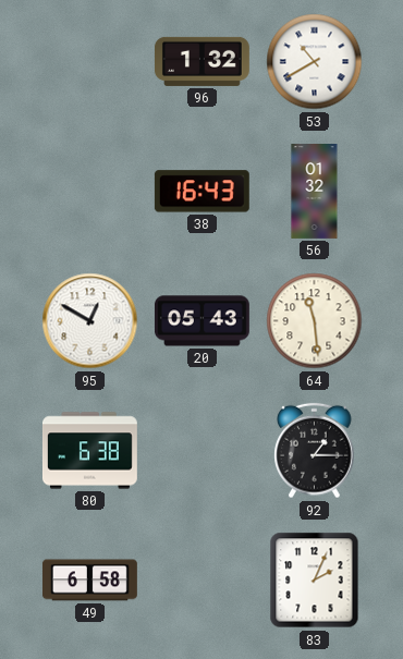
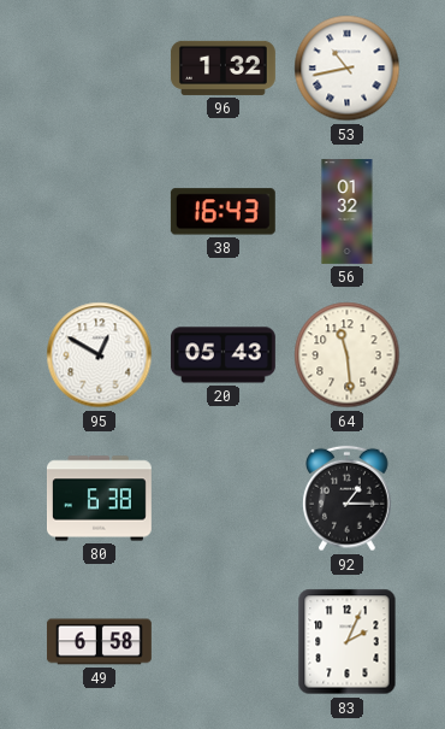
53: 10:40 -> 10:43
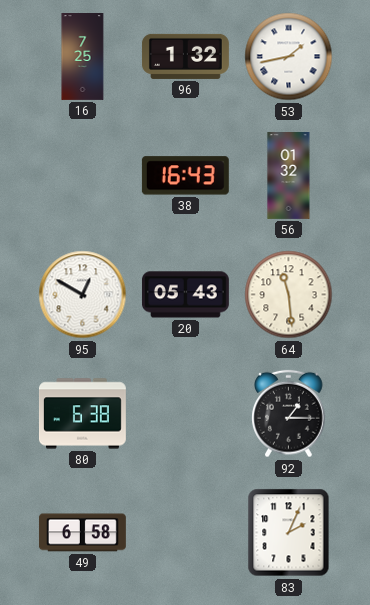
16: none -> 7:25
53: 10:43 -> 1:43
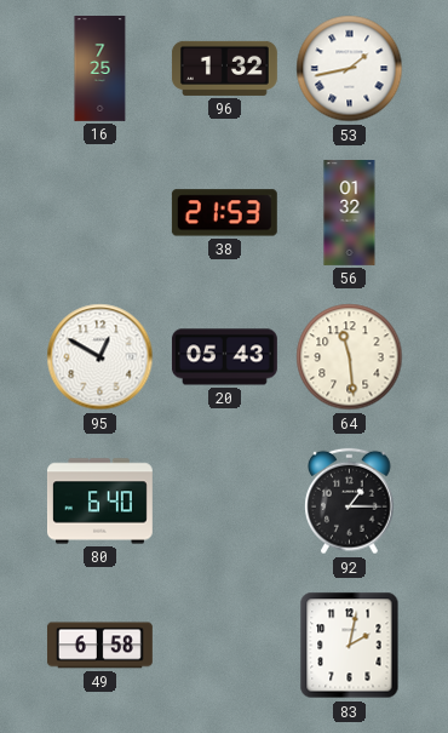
38: 16:43 -> 21:53
80: 6:38 -> 6:40
83: 2:04 -> 2:02
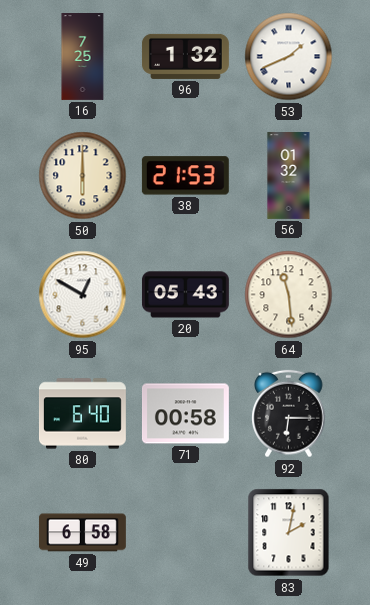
53: 1:43 -> 1:41
50: none -> 6:00
71: none -> 00:58
92: 1:15 -> 6:15
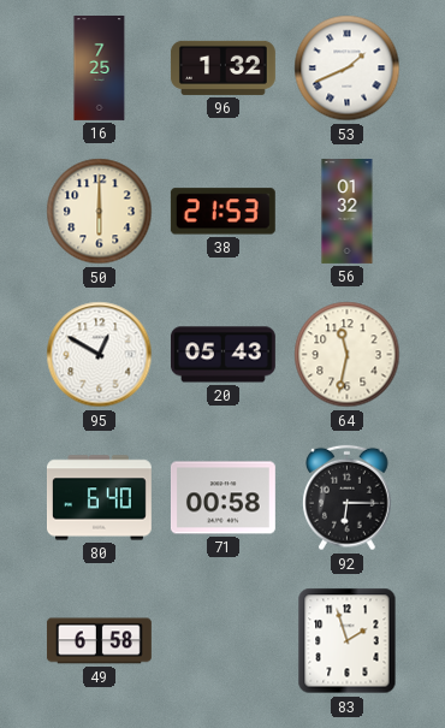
64: 11:29 -> 11:32
83: 2:02 -> 1:57
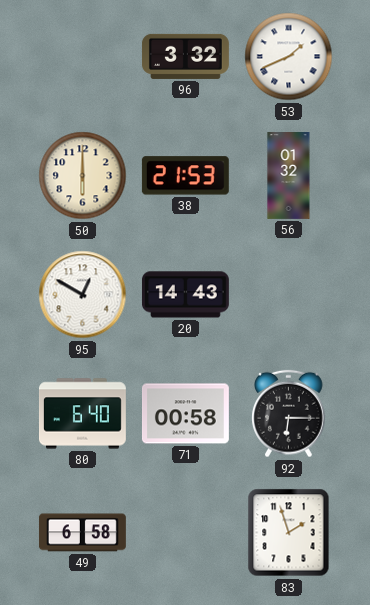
16: 7:25 -> none
96: 1:32 -> 3:32
20: 05:43 -> 14:43
64: 11:32 -> none
